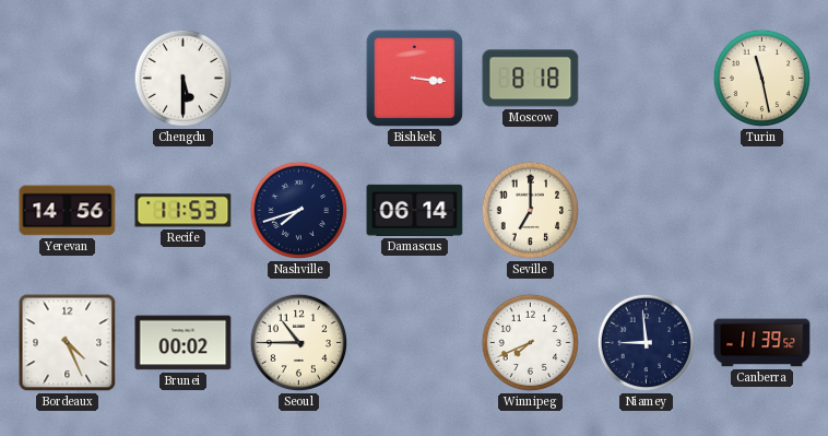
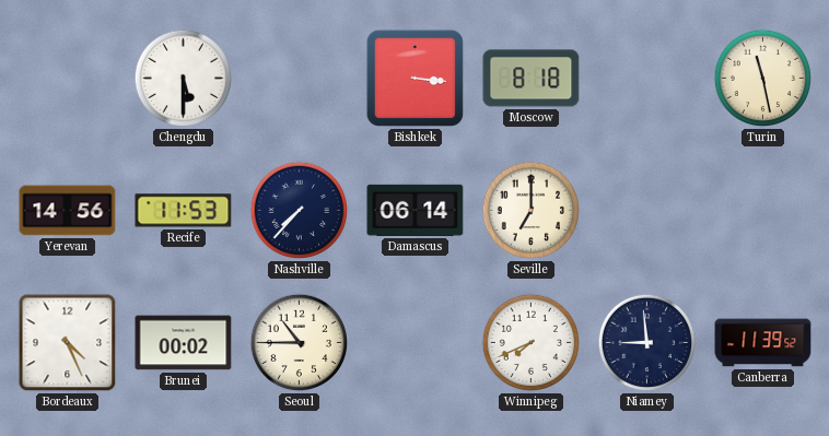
Nashville: 7:42 -> 7:37
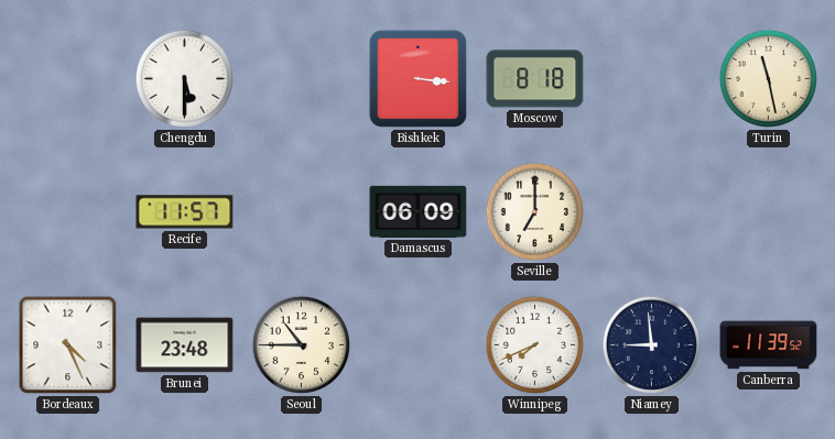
Yerevan: 14:56 -> none
Recife: 11:53 -> 11:57
Nashville: 7:37 -> none
Damascus: 06:14 -> 06:09
Brunei: 00:02 -> 23:48
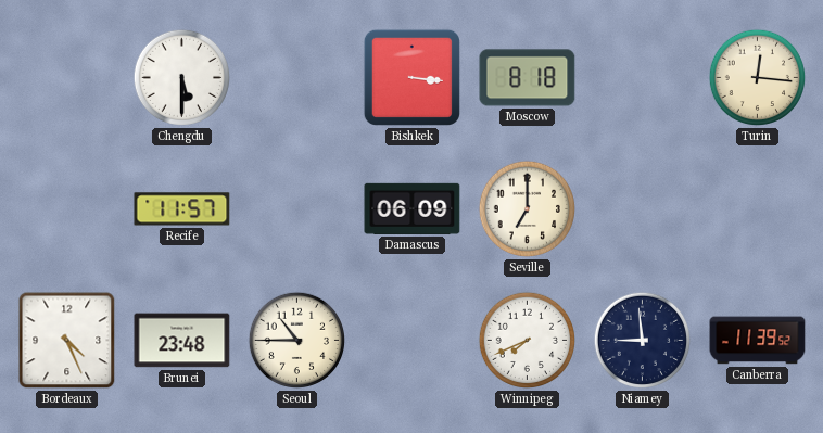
Turin: 11:28 -> 12:16
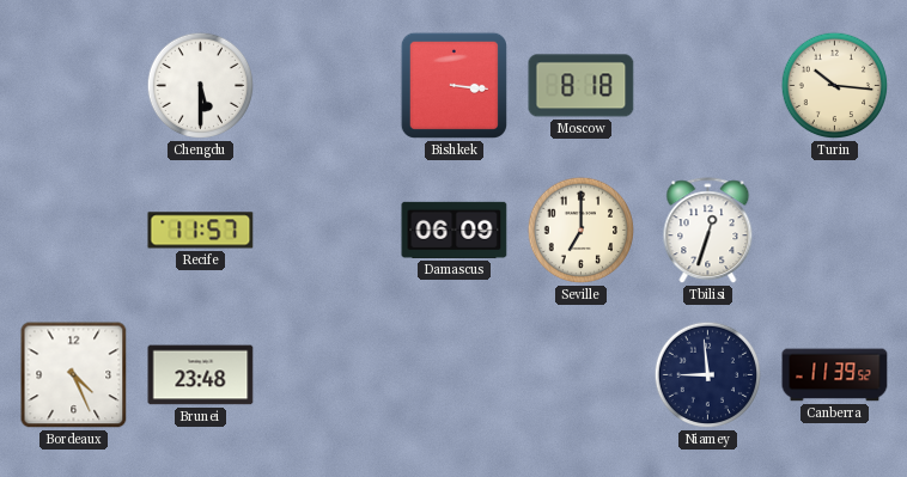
Turin: 12:16 -> 10:16
Tbilisi: none -> 12:33
Seoul: 10:45 -> none
Winnipeg: 7:41 -> none
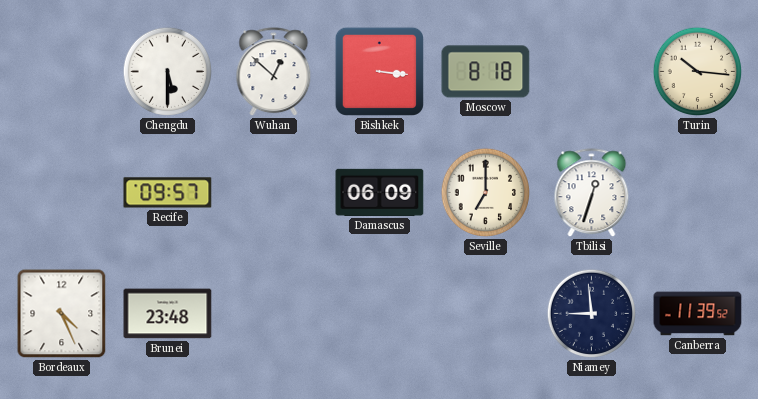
Wuhan: none -> 12:52
Recife: 11:57 -> 09:57
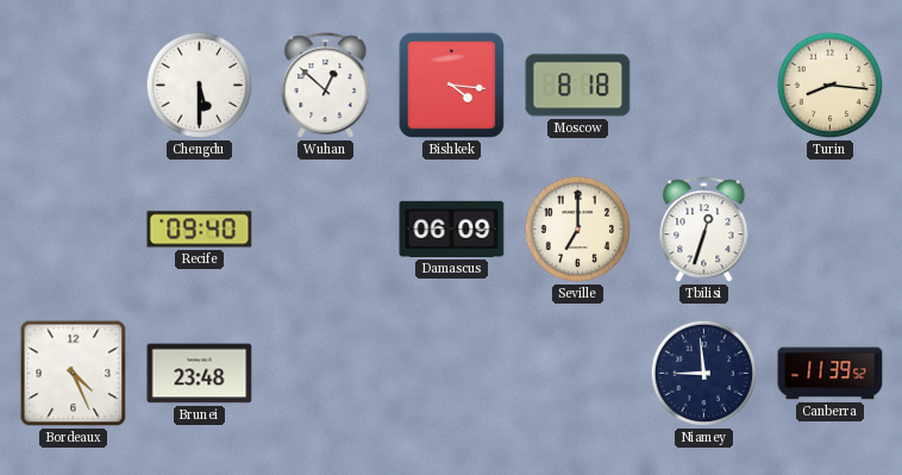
Bishkek: 3:16 -> 4:16
Turin: 10:16 -> 8:16
Recife: 09:57 -> 09:40
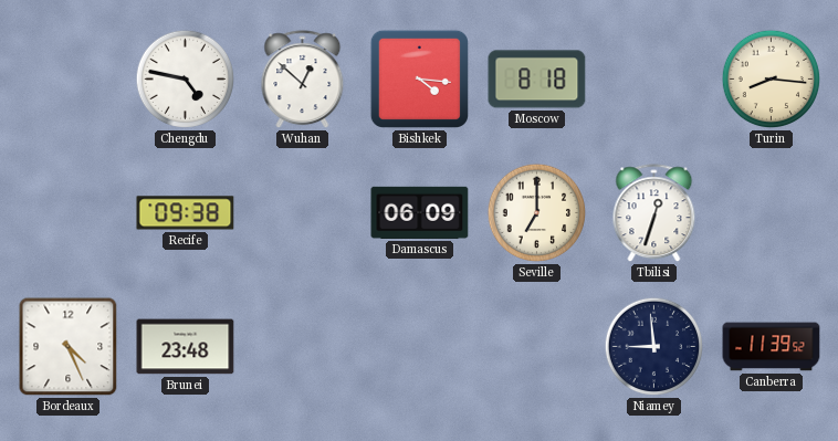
Chengdu: 5:30 -> 4:47
Recife: 09:40 -> 09:38
